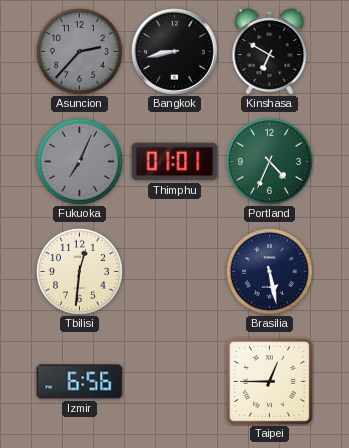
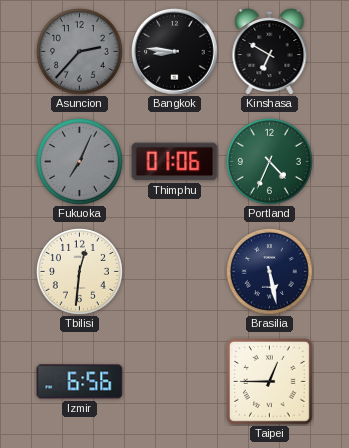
Bangkok: 8:43 -> 8:46
Thimphu: 01:01 -> 01:06
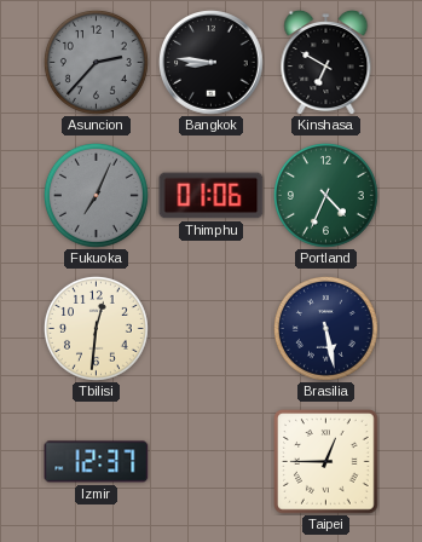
Izmir: 6:56 -> 12:37
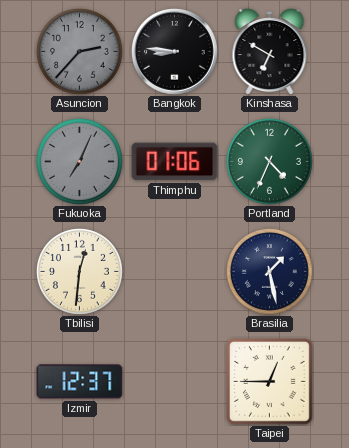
Brasilia: 5:28 -> 1:28
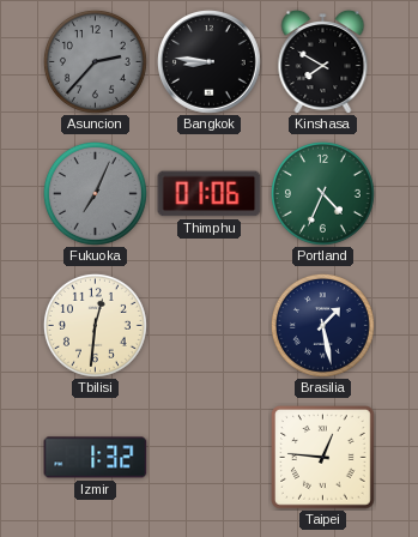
Kinshasa: 6:50 -> 7:50
Izmir: 12:37 -> 1:32
Taipei: 12:45 -> 12:46
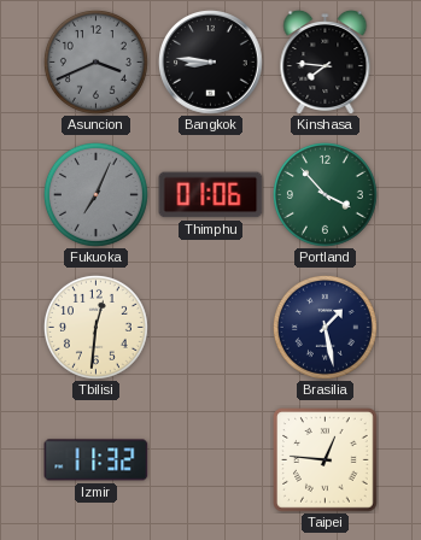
Asuncion: 2:37 -> 3:41
Kinshasa: 7:50 -> 7:46
Portland: 4:34 -> 3:53
Izmir: 1:32 -> 11:32
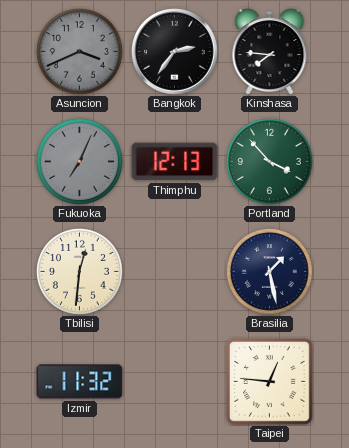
Bangkok: 8:46 -> 2:36
Thimphu: 01:06 -> 12:13
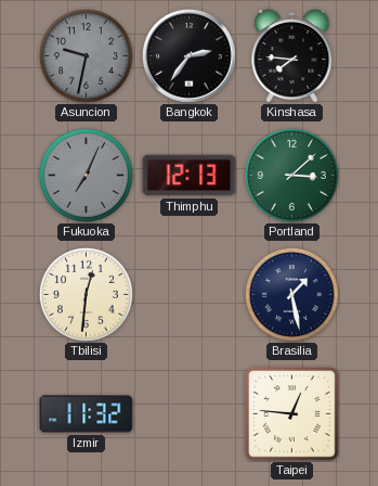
Asuncion: 3:41 -> 9:32
Portland: 3:53 -> 3:08
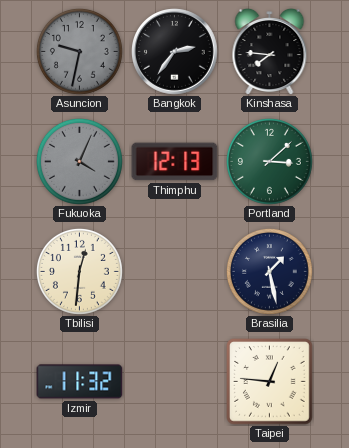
Fukuoka: 7:04 -> 4:04
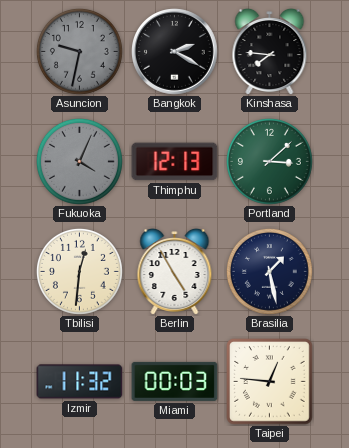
Bangkok: 2:36 -> 2:20
Berlin: none -> 4:55
Miami: none -> 00:03
